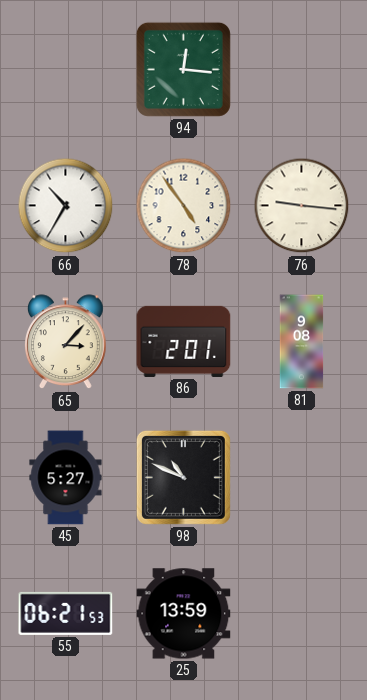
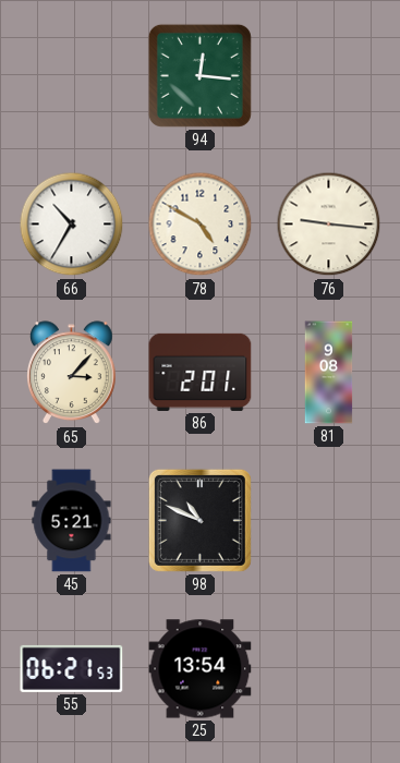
78: 4:54 -> 4:50
45: 5:27 -> 5:21
25: 13:59 -> 13:54
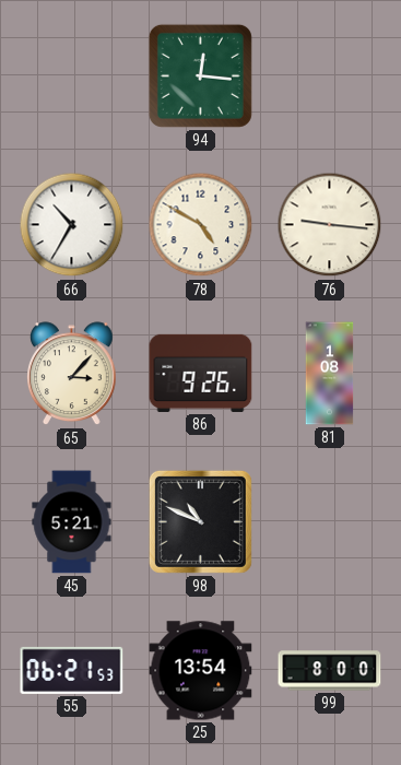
86: 2:01 -> 9:26
81: 9:08 -> 1:08
99: none -> 8:00
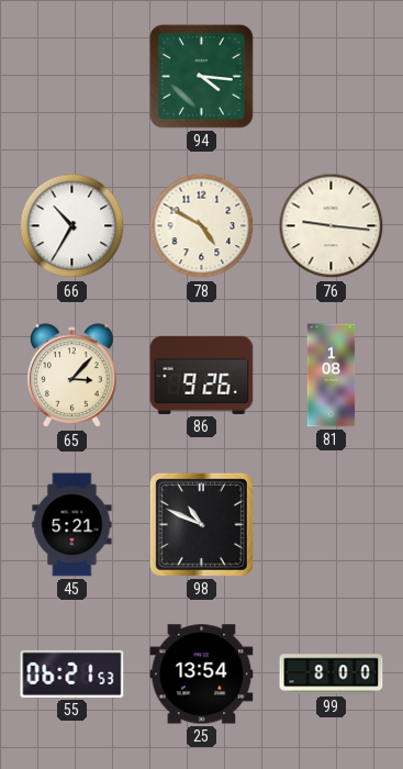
94: 12:16 -> 4:16
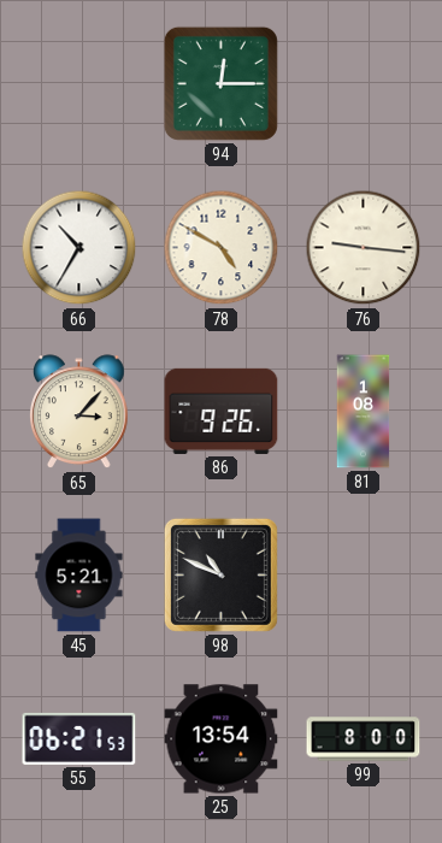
94: 4:16 -> 12:15
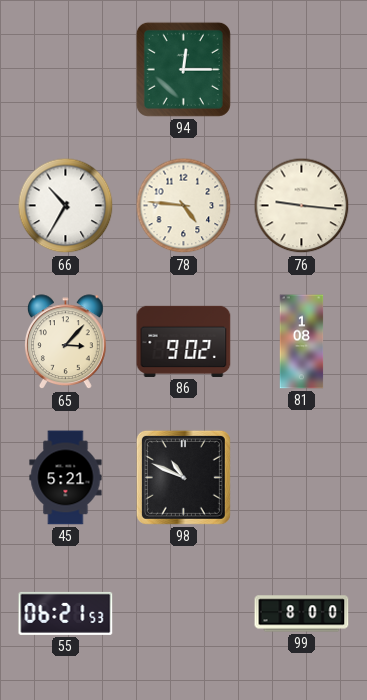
78: 4:50 -> 4:46
86: 9:26 -> 9:02
25: 13:54 -> none
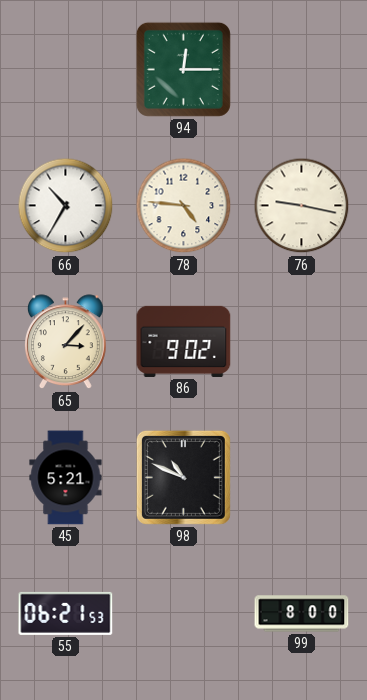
76: 9:16 -> 9:17
81: 1:08 -> none
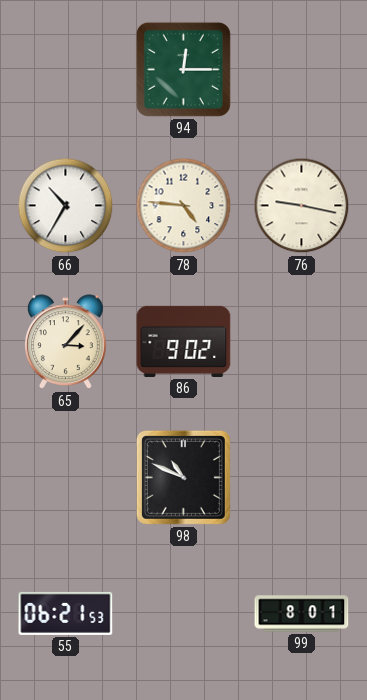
45: 5:21 -> none
99: 8:00 -> 8:01
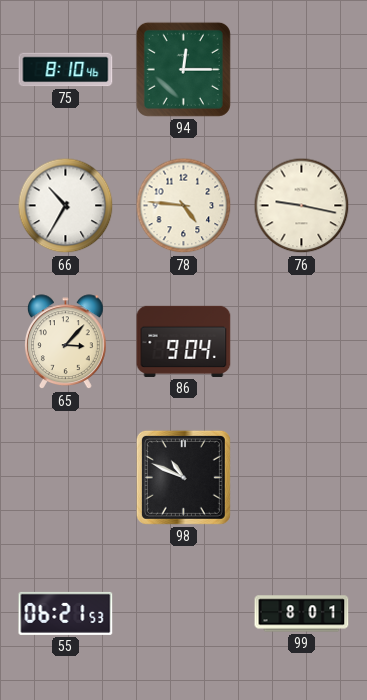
75: none -> 8:10
86: 9:02 -> 9:04
